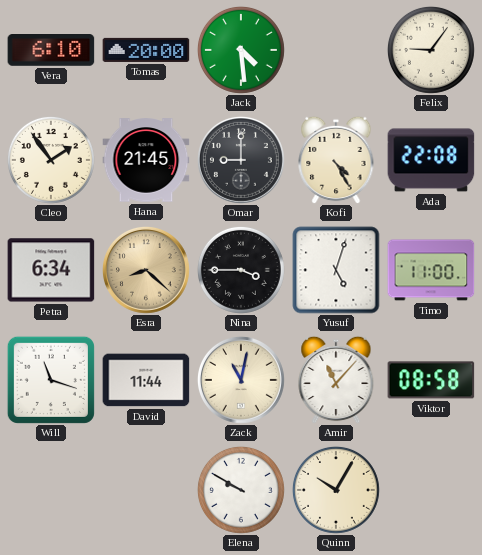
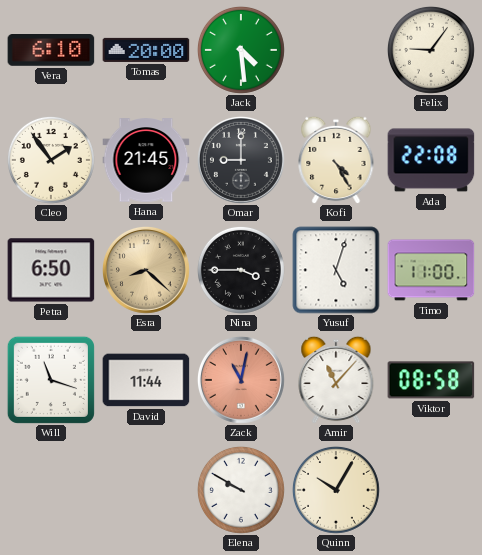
Petra: 6:34 -> 6:50
Zack dial: cream -> salmon
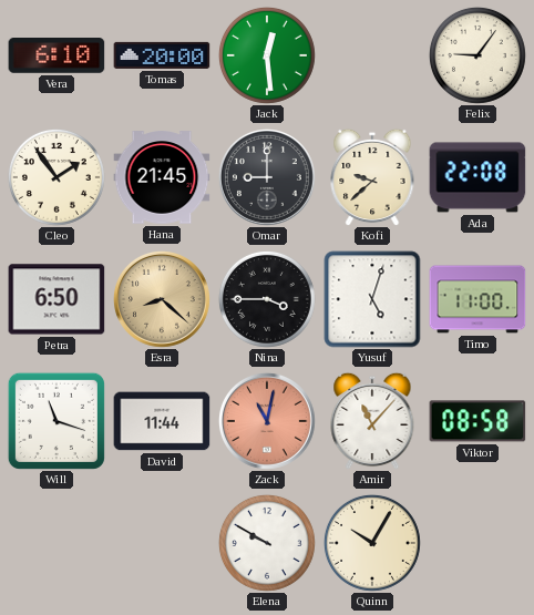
Jack: 4:29 -> 12:29
Kofi: 4:25 -> 9:38
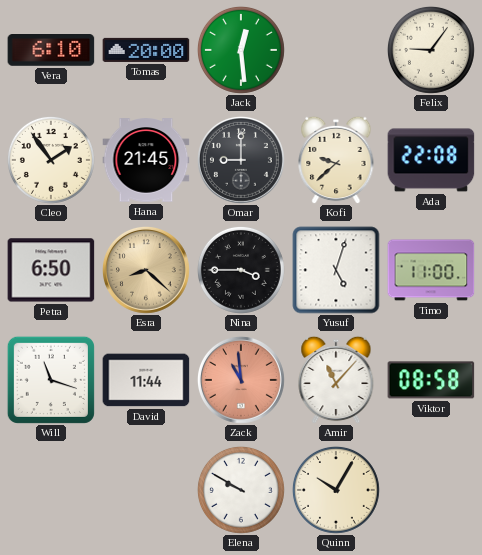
Zack: 11:02 -> 10:59
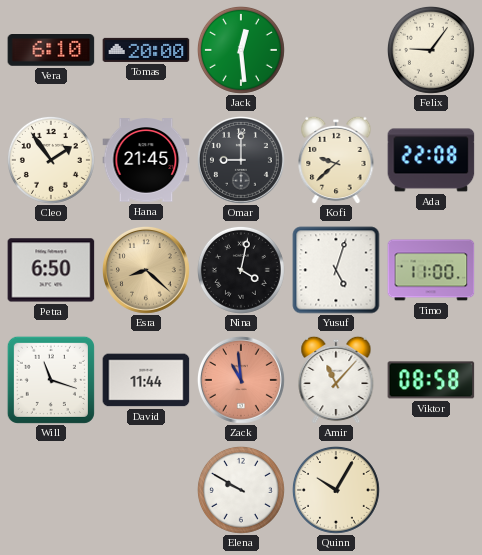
Nina: 3:45 -> 4:02
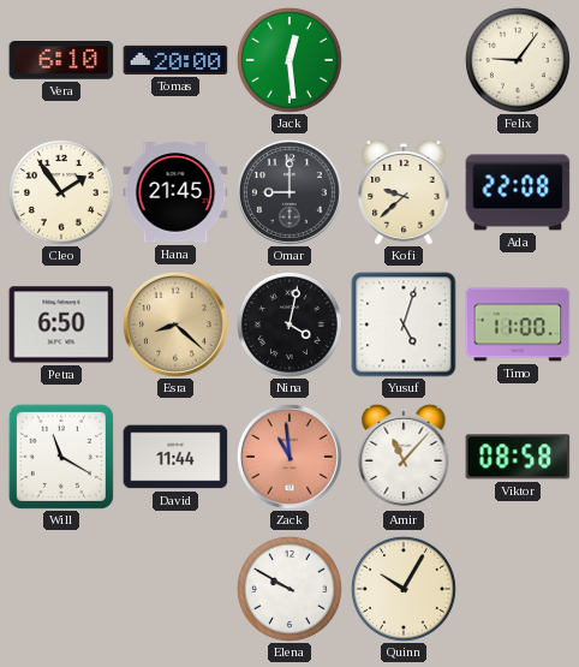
Will: 11:18 -> 11:20
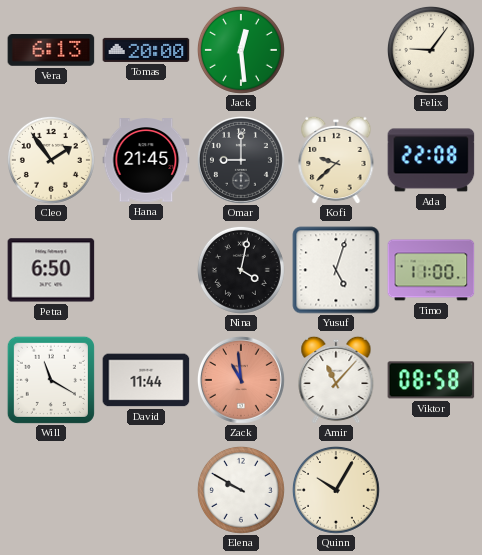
Vera: 6:10 -> 6:13
Esra: 8:22 -> none
